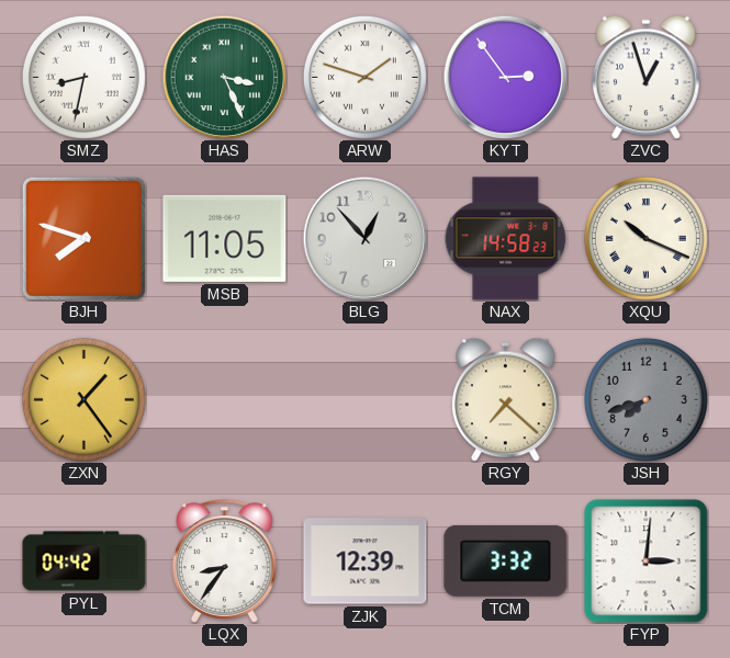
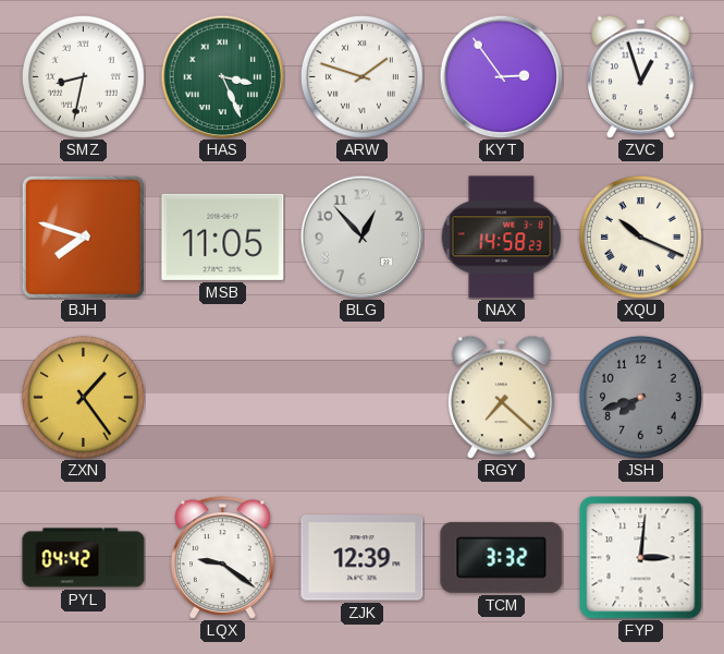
LQX: 8:36 -> 9:21
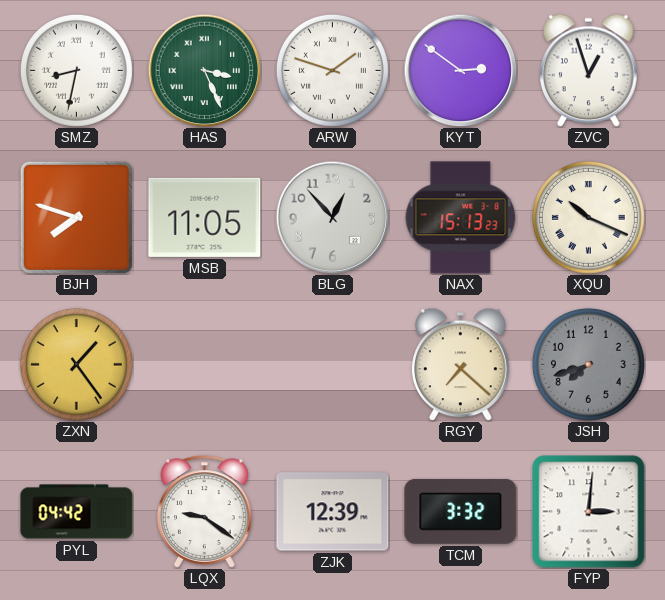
KYT: 2:54 -> 2:51
NAX: 14:58 -> 15:13
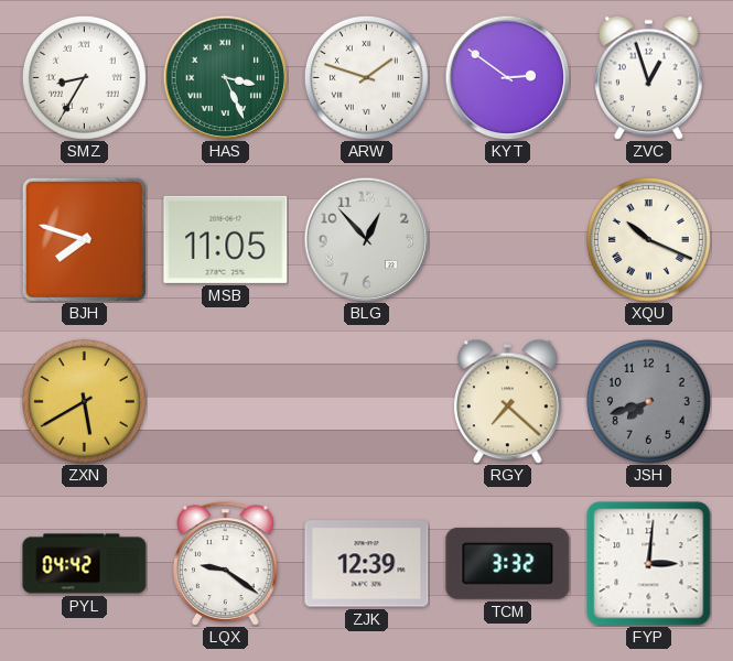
SMZ: 8:32 -> 8:35
NAX: 15:13 -> none
ZXN: 1:24 -> 5:40
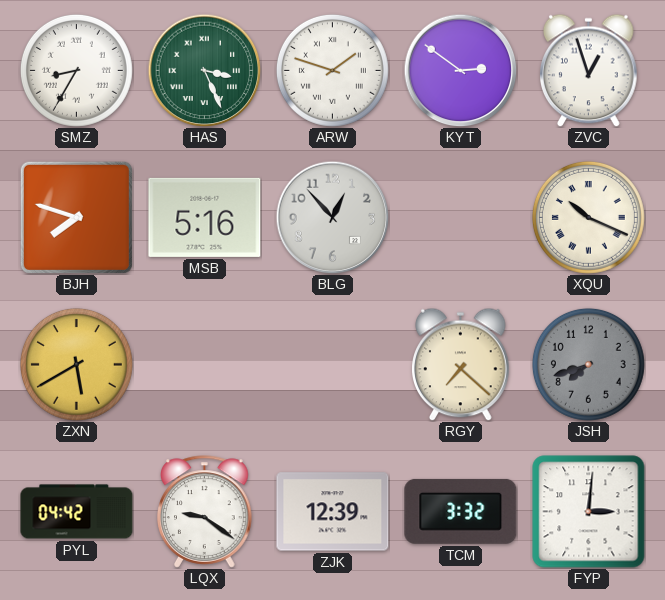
MSB: 11:05 -> 5:16
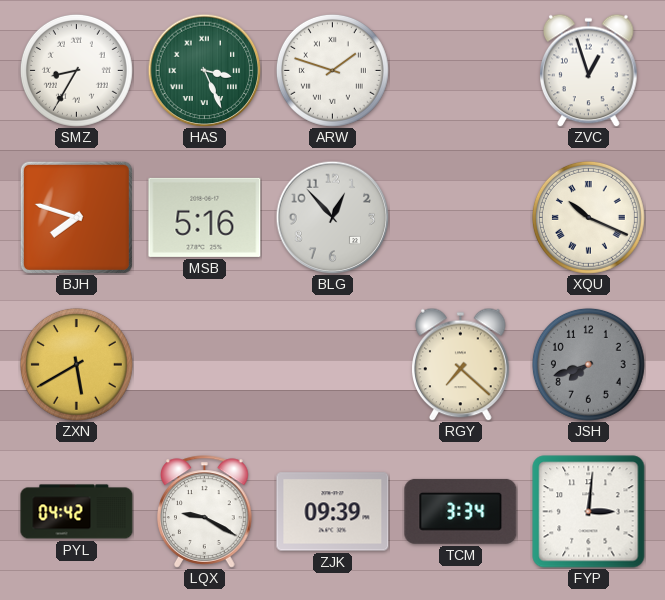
KYT: 2:51 -> none
LQX: 9:21 -> 9:20
ZJK: 12:39 -> 09:39
TCM: 3:32 -> 3:34
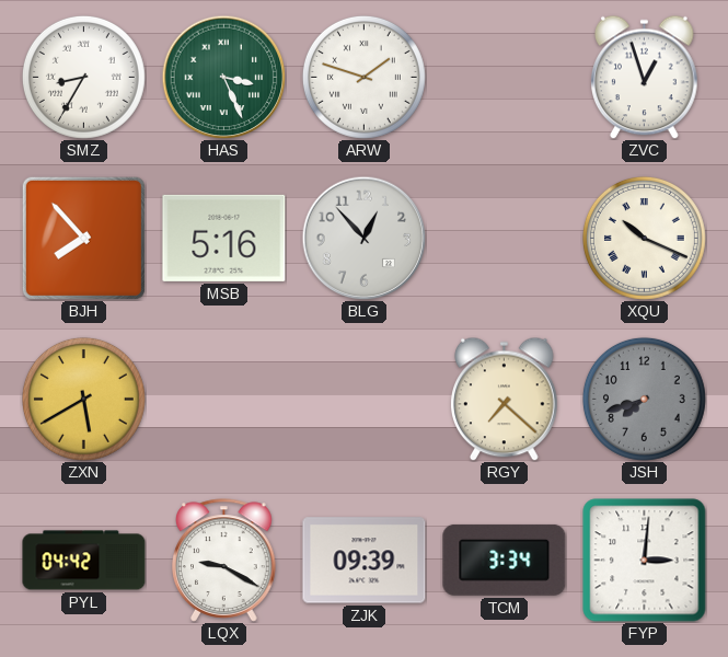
BJH: 7:48 -> 7:53
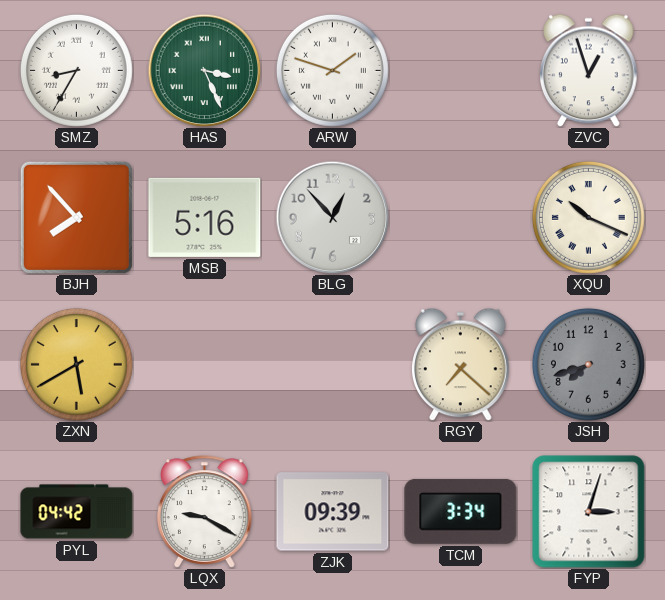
FYP: 3:01 -> 3:03
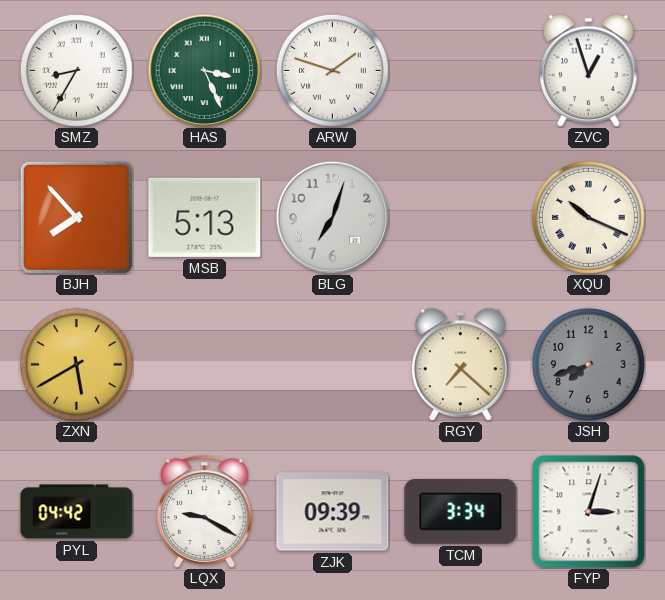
MSB: 5:16 -> 5:13
BLG: 12:53 -> 7:03
